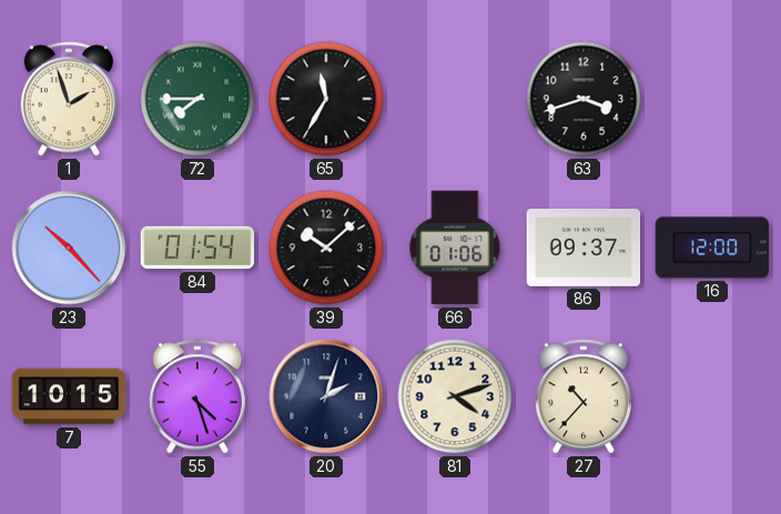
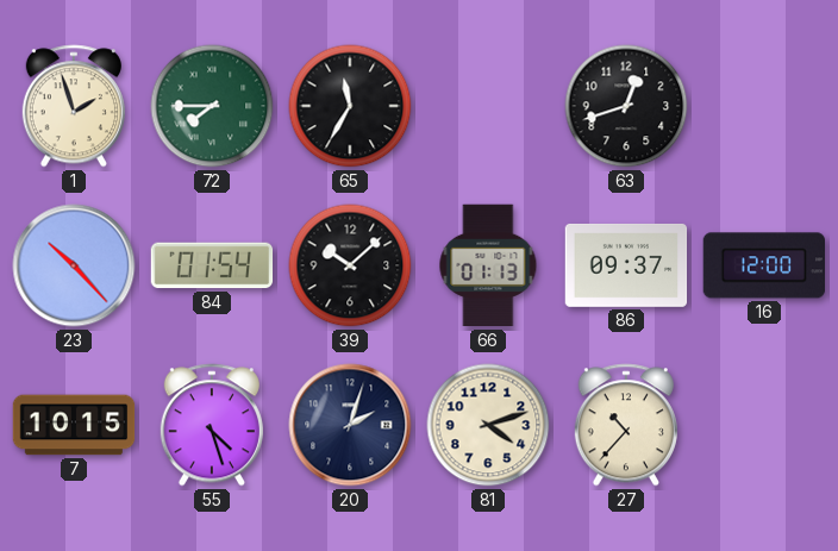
63: 3:42 -> 12:42
66: 01:06 -> 01:13
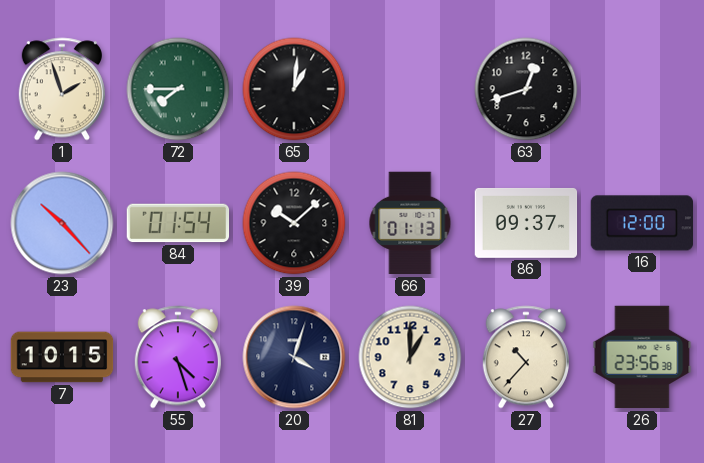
65: 11:35 -> 1:01
20: 2:03 -> 4:03
81: 4:12 -> 1:00
26: none -> 23:56
